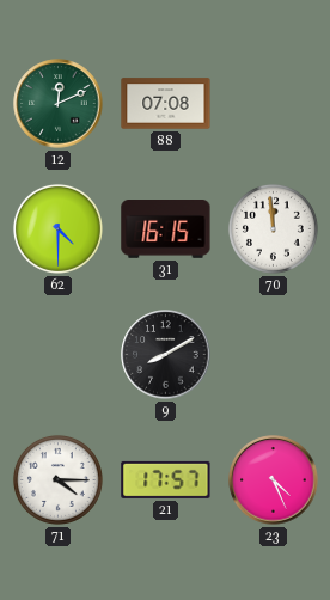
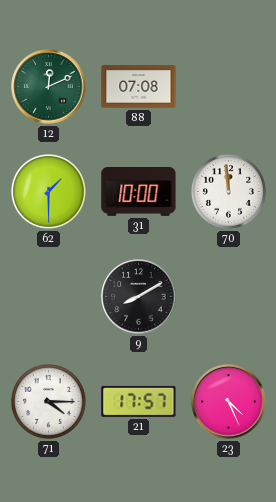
62: 4:30 -> 1:30
31: 16:15 -> 10:00
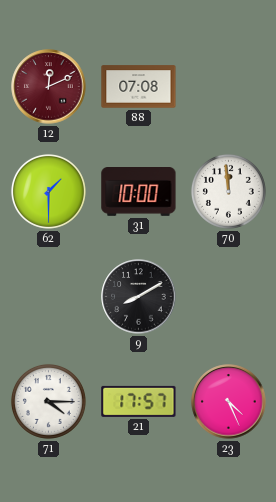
12 dial: green -> burgundy
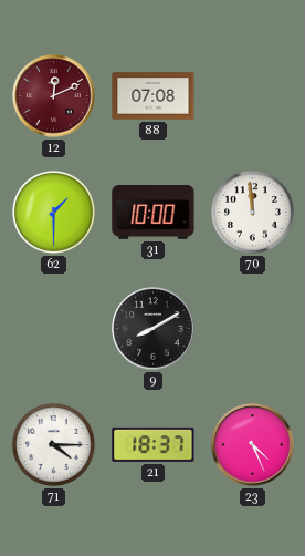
21: 17:57 -> 18:37
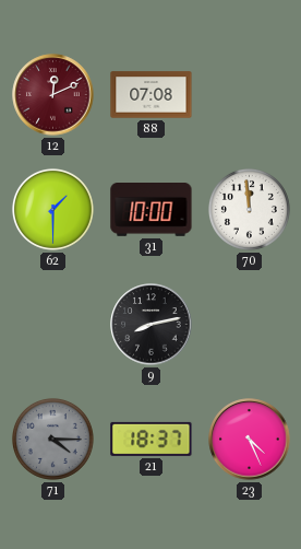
9: 8:10 -> 8:13
71 dial: white -> grey
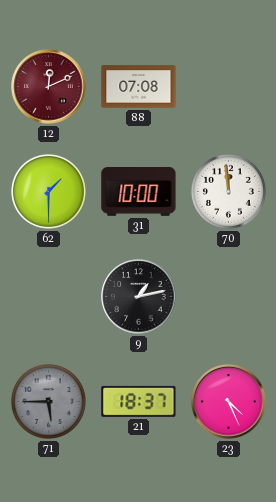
9: 8:13 -> 1:13
71: 4:15 -> 5:45
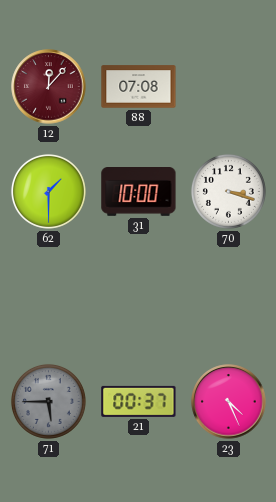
12: 12:11 -> 12:07
70: 11:59 -> 3:18
9: 1:13 -> none
21: 18:37 -> 00:37
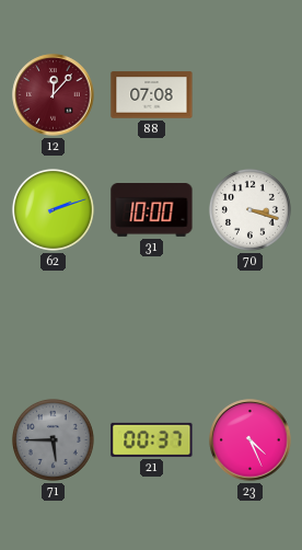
62: 1:30 -> 2:12
